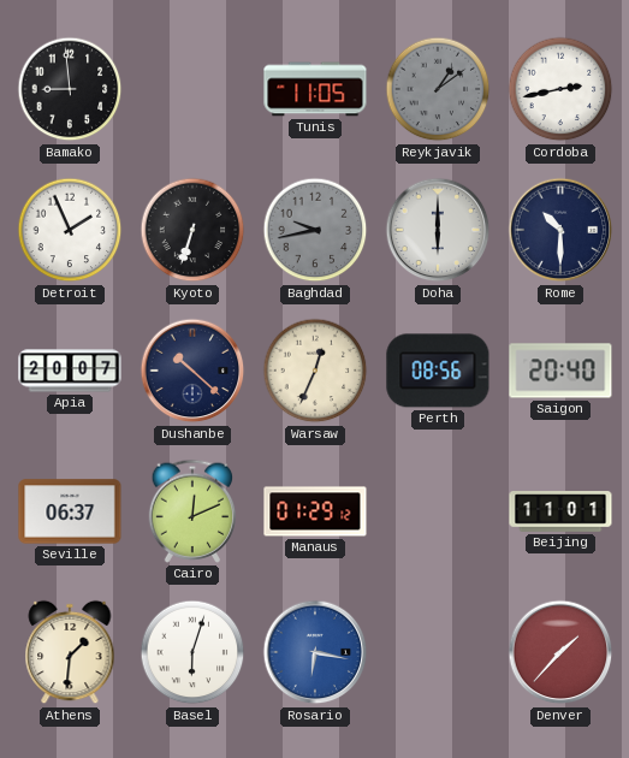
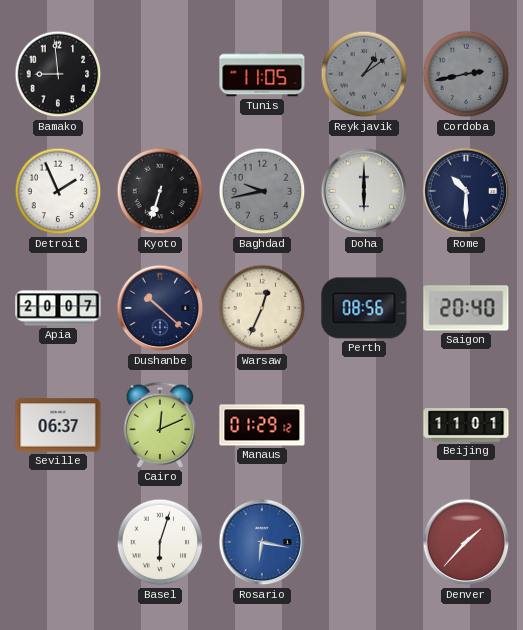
Cordoba dial: white -> grey
Athens: 1:31 -> none
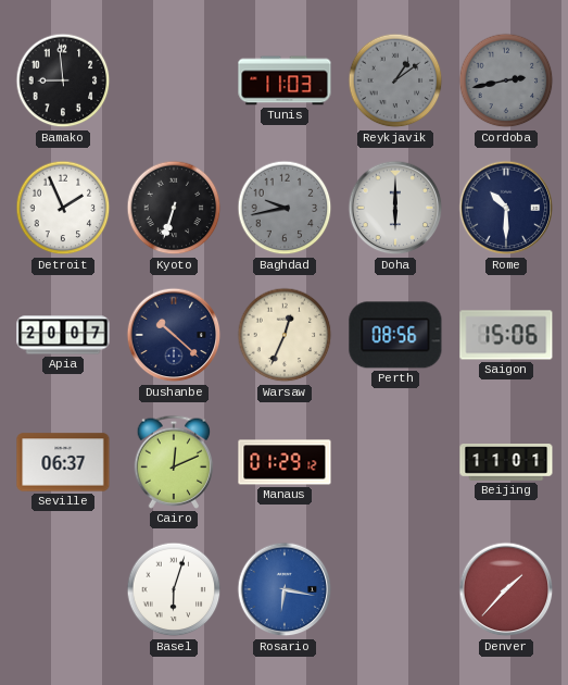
Tunis: 11:05 -> 11:03
Saigon: 20:40 -> 15:06
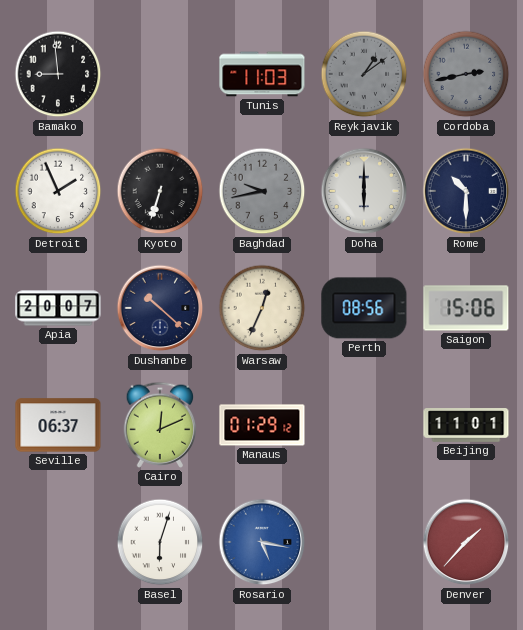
Rosario: 6:17 -> 5:17
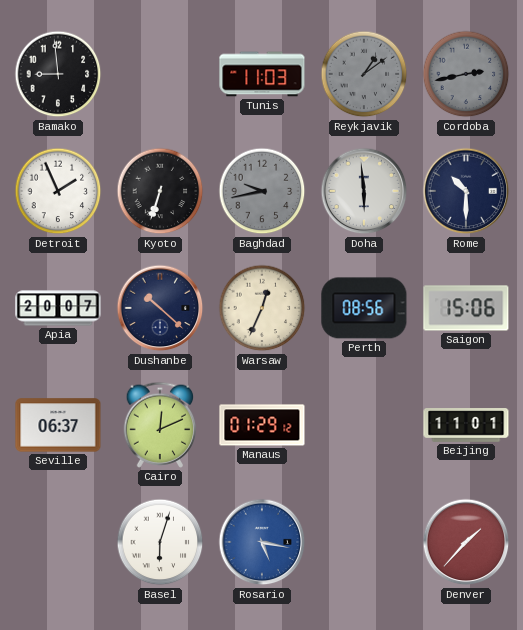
Doha: 6:00 -> 5:59
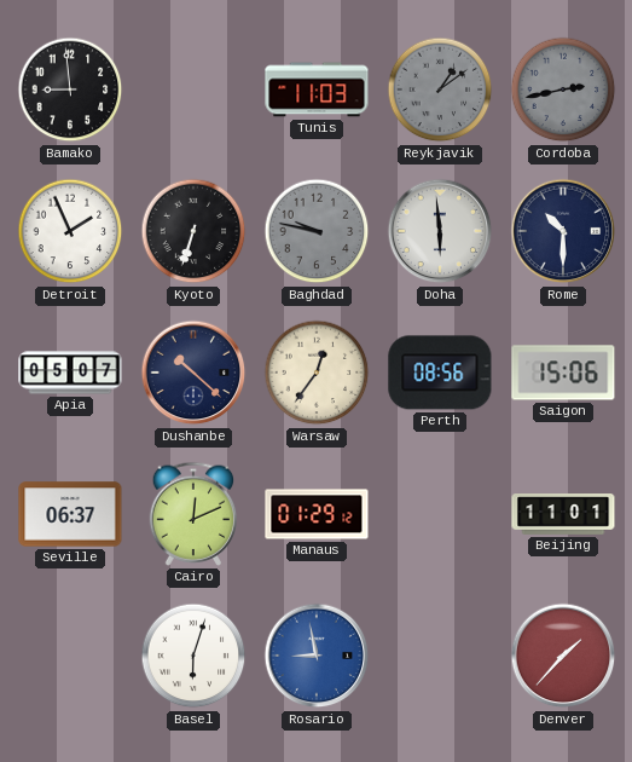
Baghdad: 9:43 -> 9:47
Apia: 20:07 -> 05:07
Warsaw: 12:34 -> 12:36
Rosario: 5:17 -> 8:58
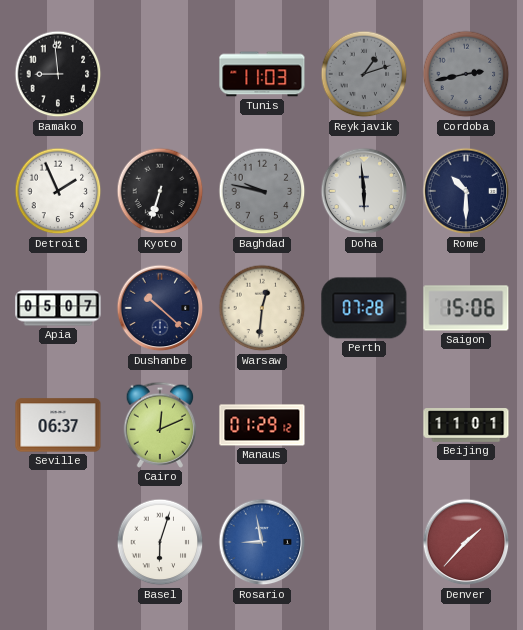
Reykjavik: 1:09 -> 1:12
Warsaw: 12:36 -> 12:31
Perth: 08:56 -> 07:28
